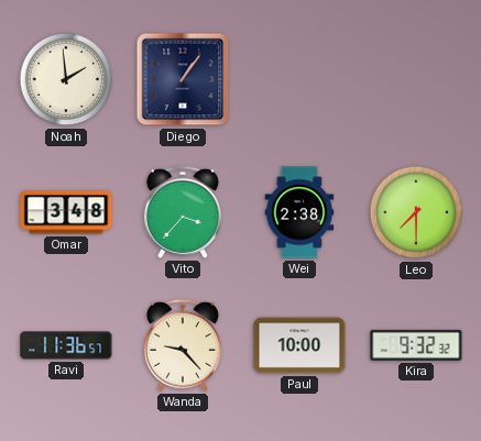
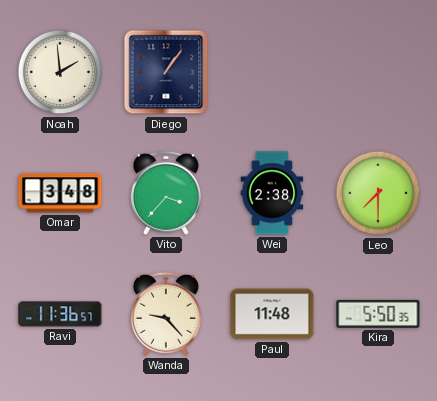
Paul: 10:00 -> 11:48
Kira: 9:32 -> 5:50
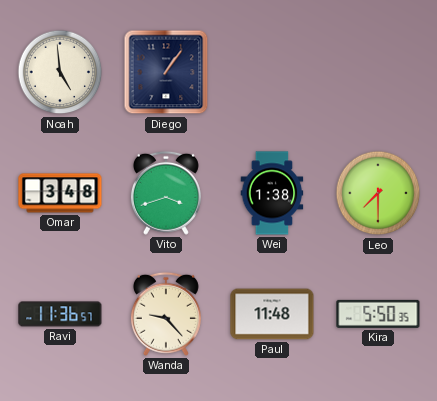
Noah: 1:59 -> 4:59
Vito: 3:37 -> 3:42
Wei: 2:38 -> 1:38
